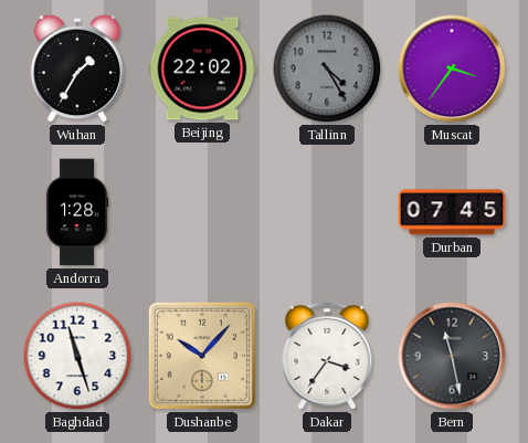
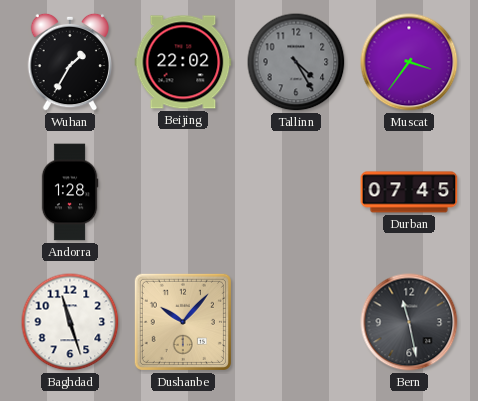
Dakar: 3:36 -> none
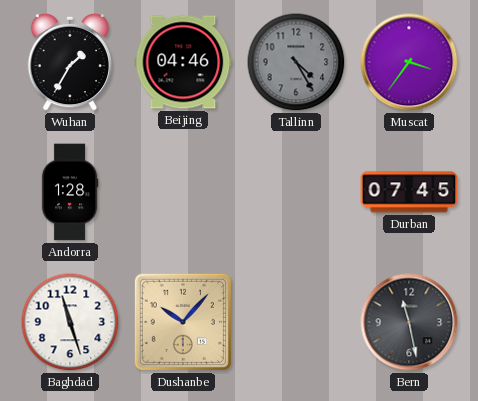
Beijing: 22:02 -> 04:46
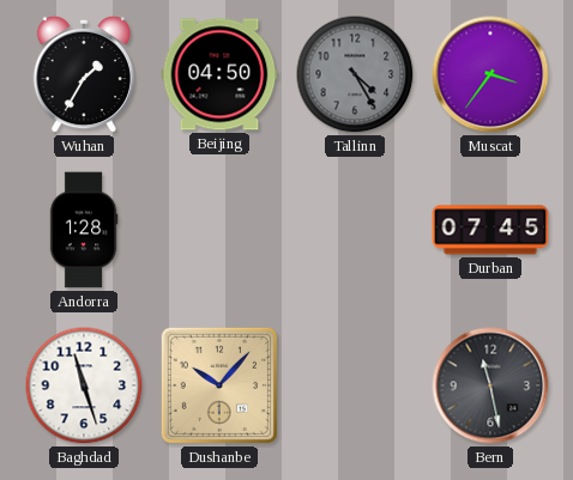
Beijing: 04:46 -> 04:50
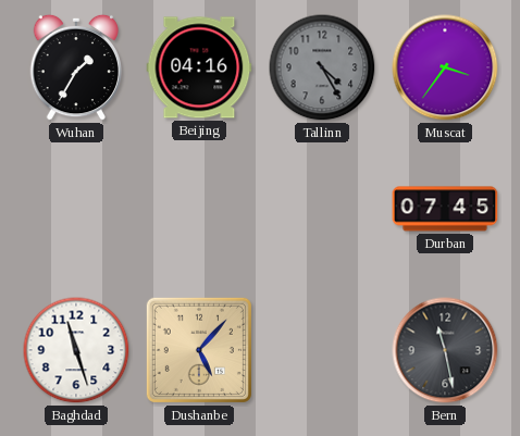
Beijing: 04:50 -> 04:16
Andorra: 1:28 -> none
Dushanbe: 10:07 -> 5:07
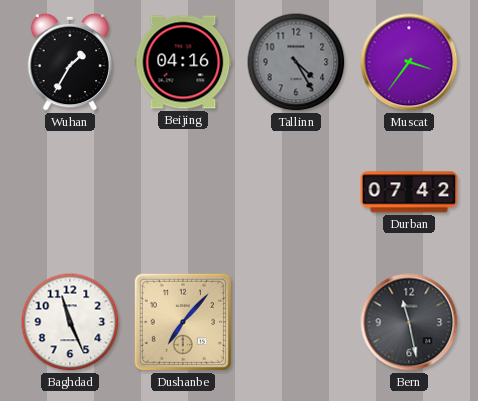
Durban: 07:45 -> 07:42
Baghdad: 11:27 -> 11:26
Dushanbe: 5:07 -> 7:07
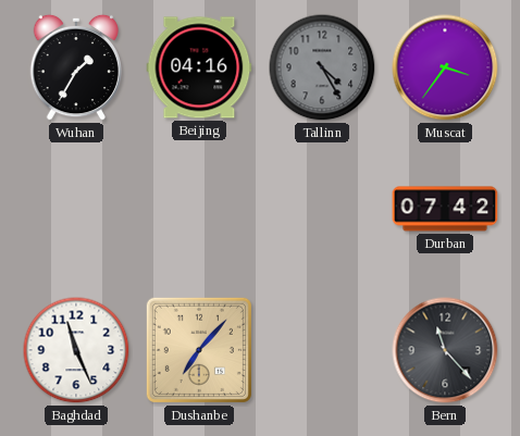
Bern: 11:28 -> 11:23
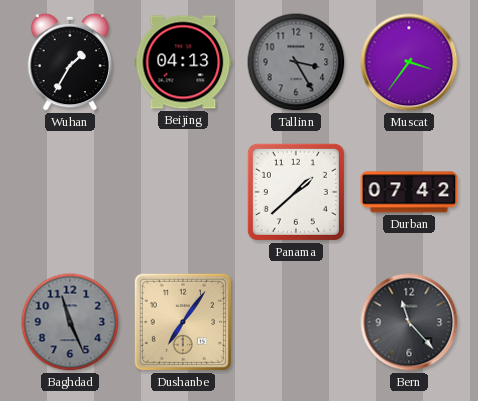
Beijing: 04:16 -> 04:13
Tallinn: 4:25 -> 3:25
Panama: none -> 1:38
Baghdad dial: white -> grey
Dushanbe: 7:07 -> 7:06
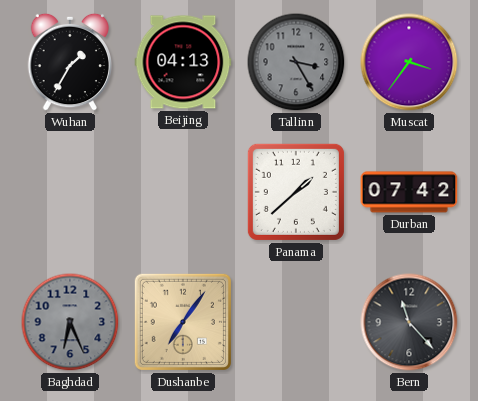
Baghdad: 11:26 -> 6:26
